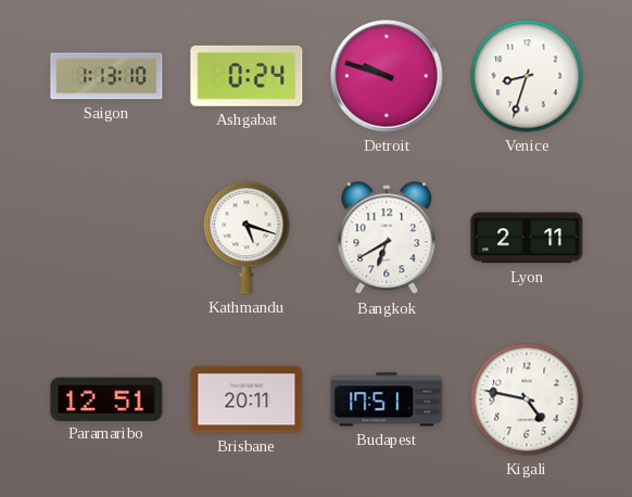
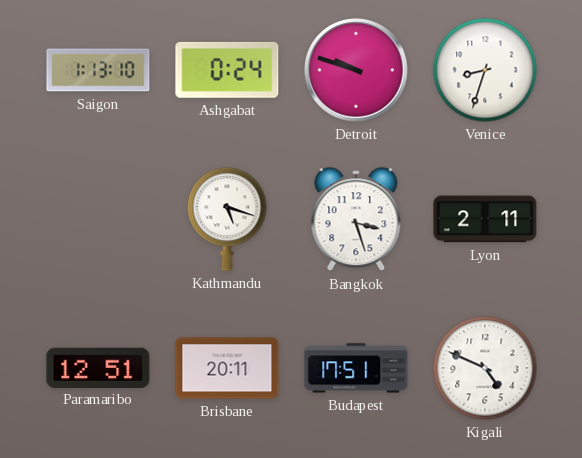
Bangkok: 6:40 -> 3:27
Kigali: 4:47 -> 4:49
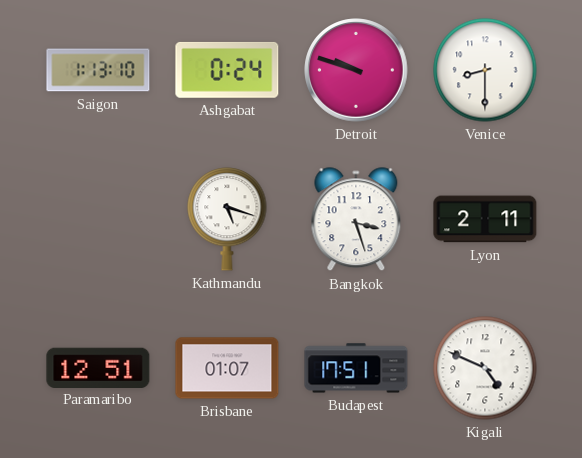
Venice: 8:33 -> 8:30
Brisbane: 20:11 -> 01:07
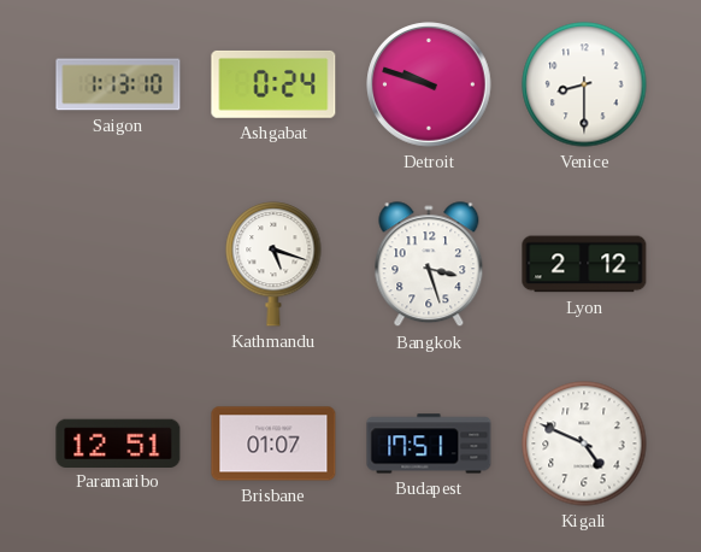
Lyon: 2:11 -> 2:12
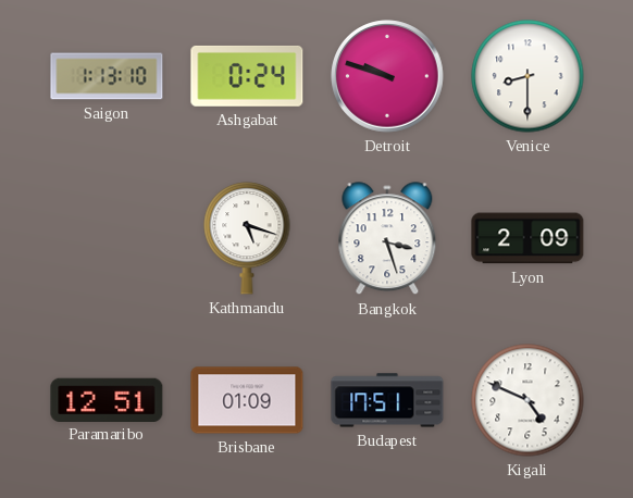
Lyon: 2:12 -> 2:09
Brisbane: 01:07 -> 01:09
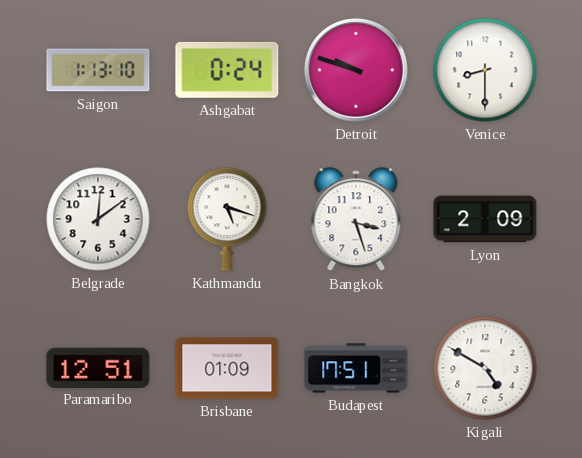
Belgrade: none -> 12:09
Kigali: 4:49 -> 4:50
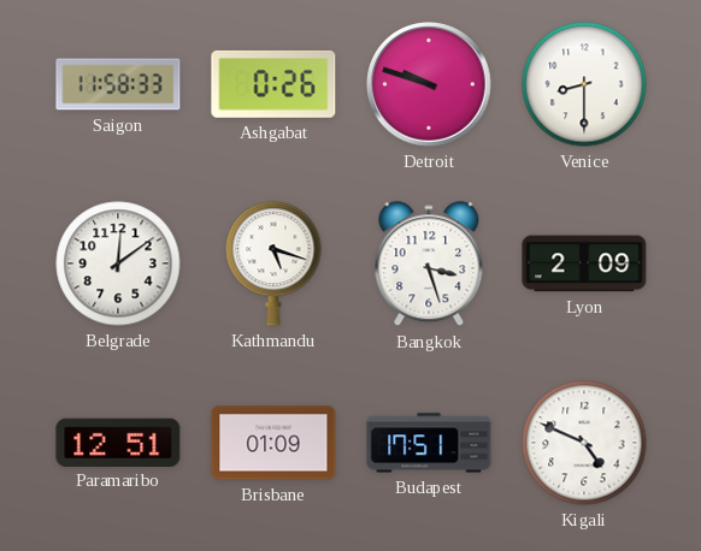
Saigon: 1:13 -> 11:58
Ashgabat: 0:24 -> 0:26
Kigali: 4:50 -> 4:49
